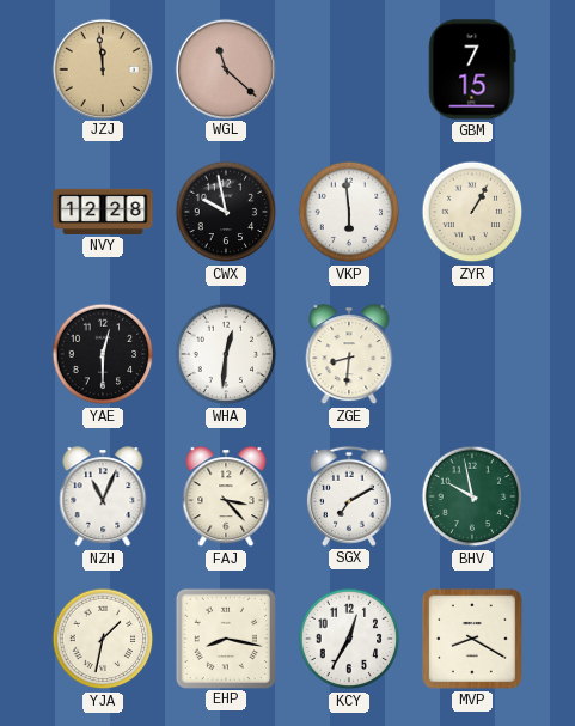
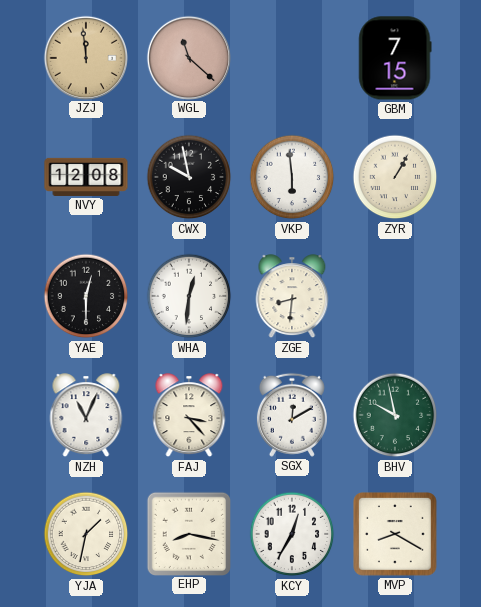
NVY: 12:28 -> 12:08
SGX: 7:10 -> 12:10
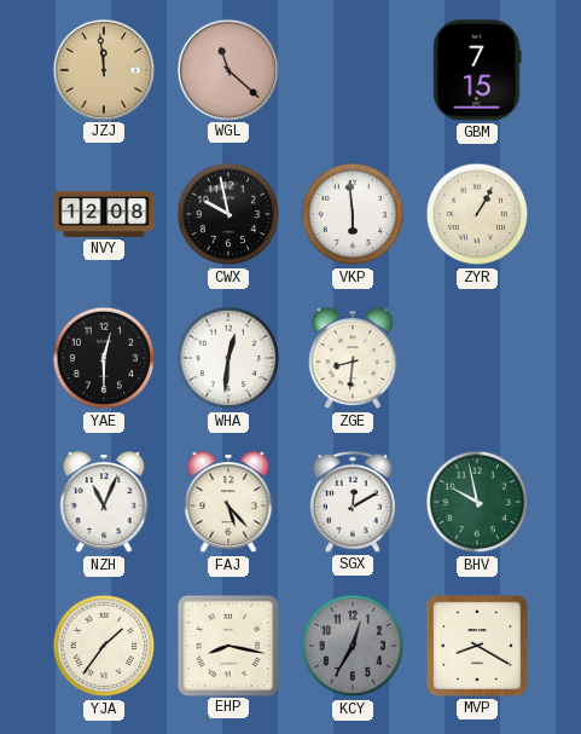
FAJ: 3:23 -> 5:23
YJA: 1:32 -> 1:36
KCY dial: white -> grey
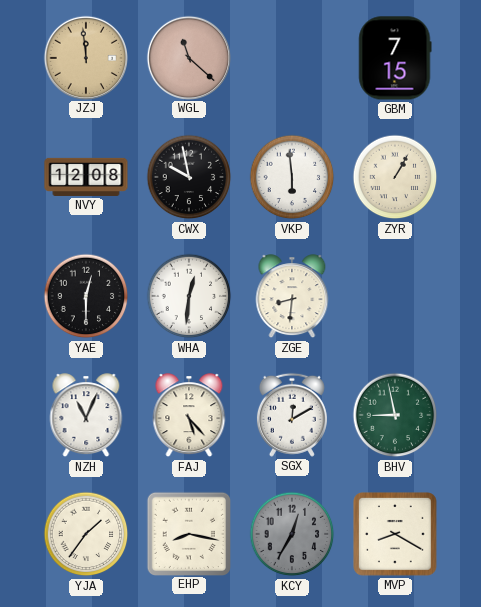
BHV: 9:58 -> 8:58
